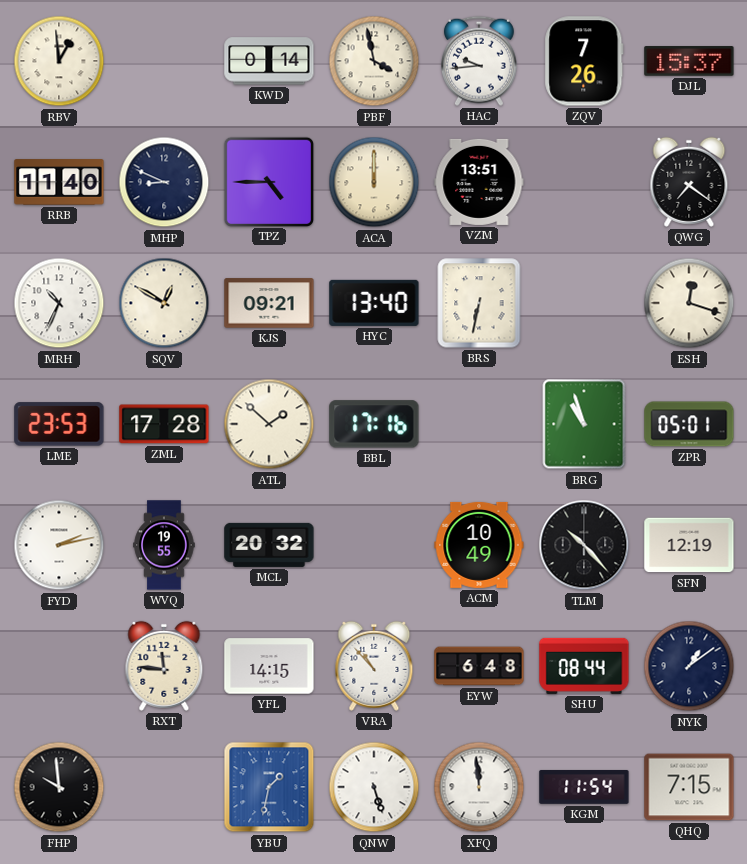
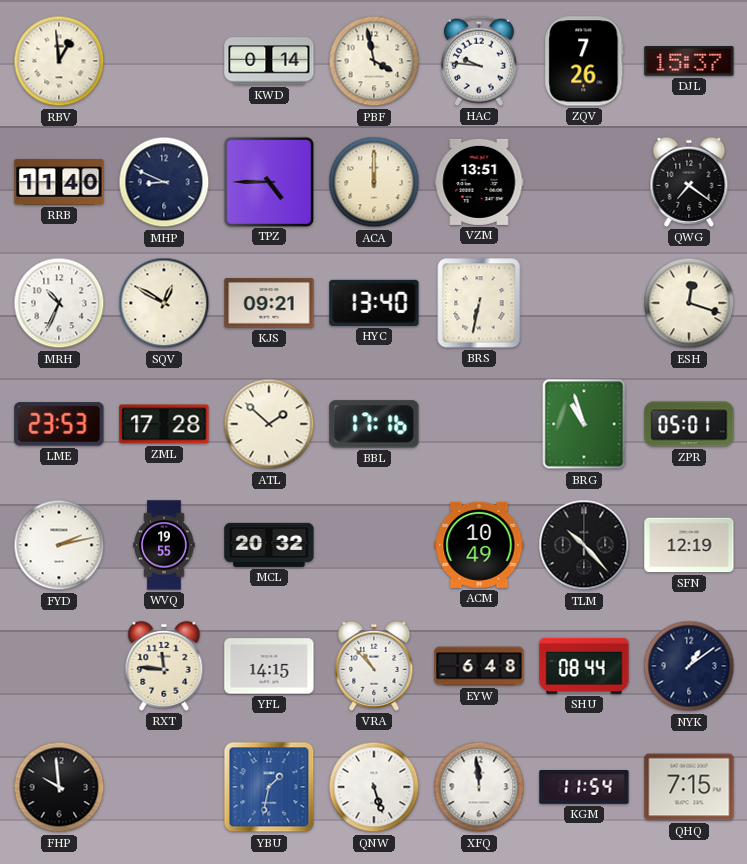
HAC: 9:44 -> 9:46
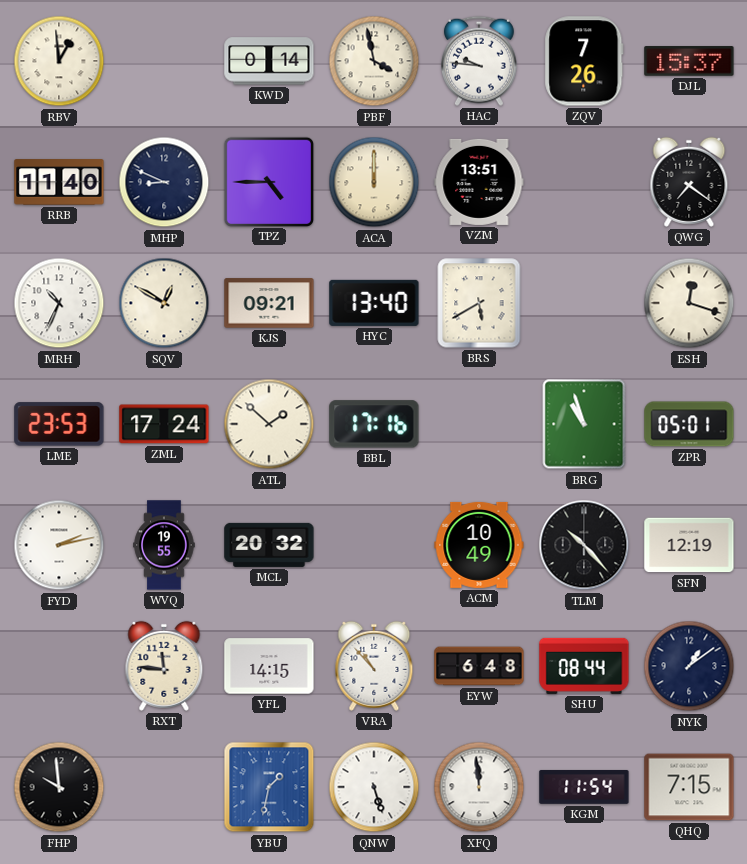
BRS: 6:32 -> 5:40
ZML: 17:28 -> 17:24
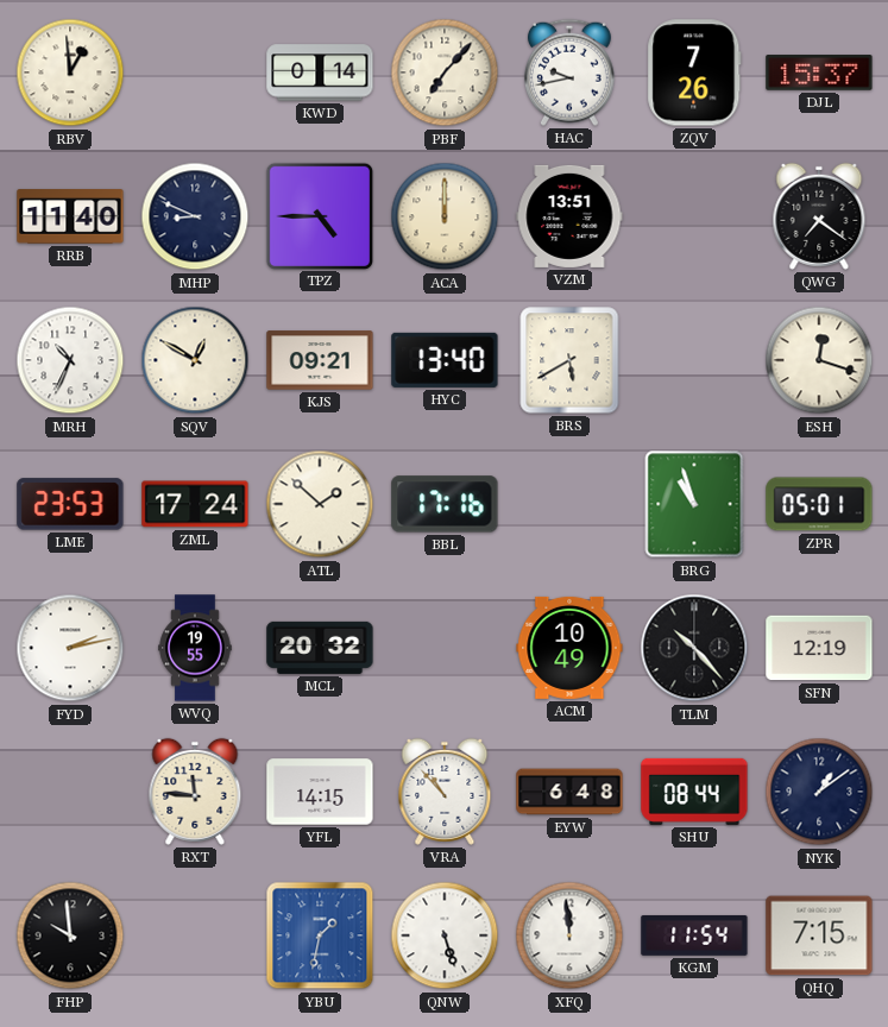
PBF: 3:58 -> 7:07
HAC: 9:46 -> 9:43
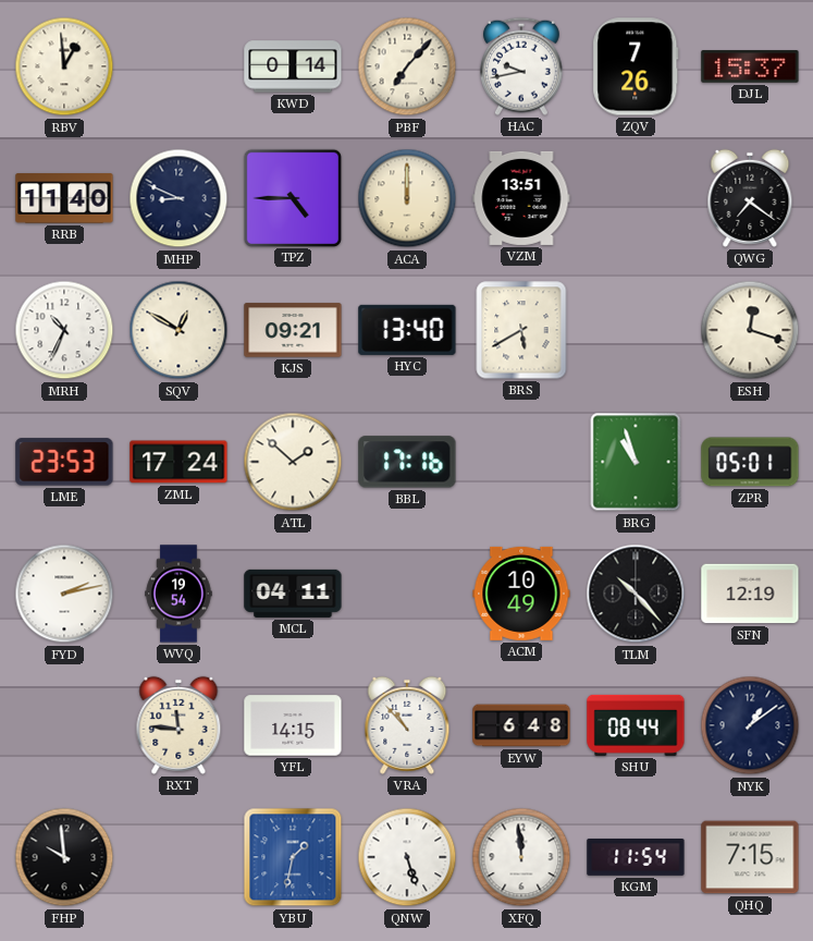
WVQ: 19:55 -> 19:54
MCL: 20:32 -> 04:11
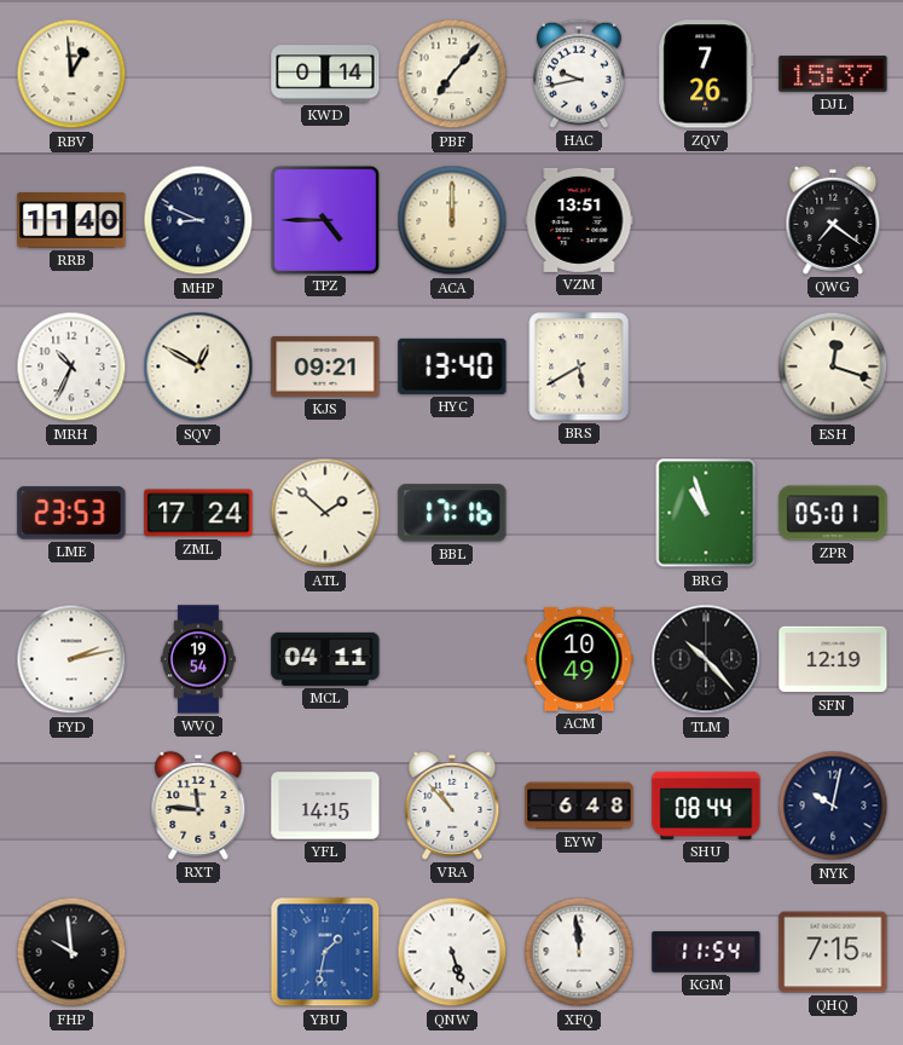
NYK: 1:09 -> 10:02
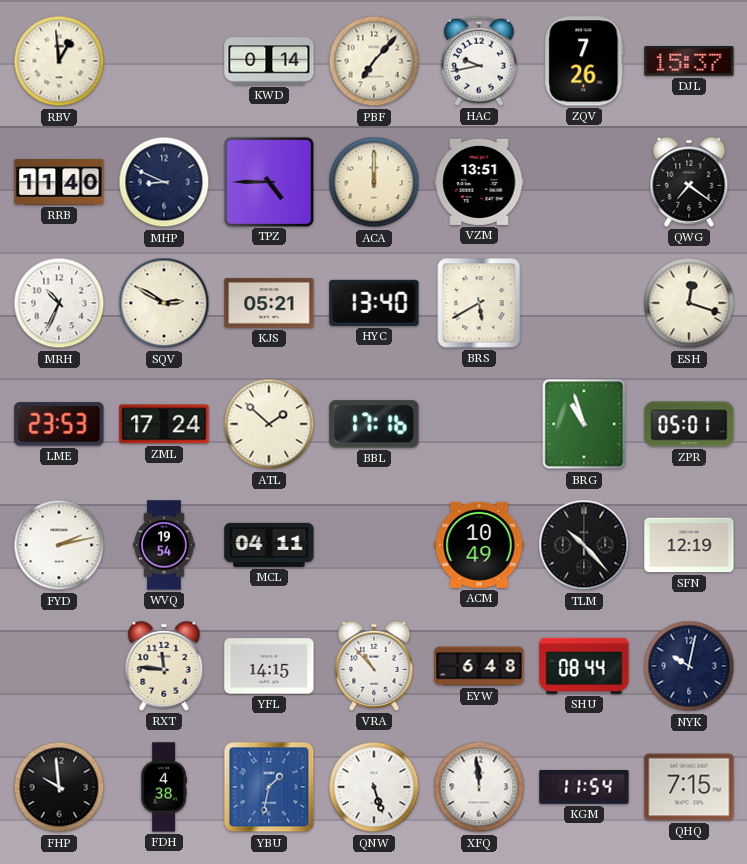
SQV: 12:50 -> 2:50
KJS: 09:21 -> 05:21
FDH: none -> 4:38
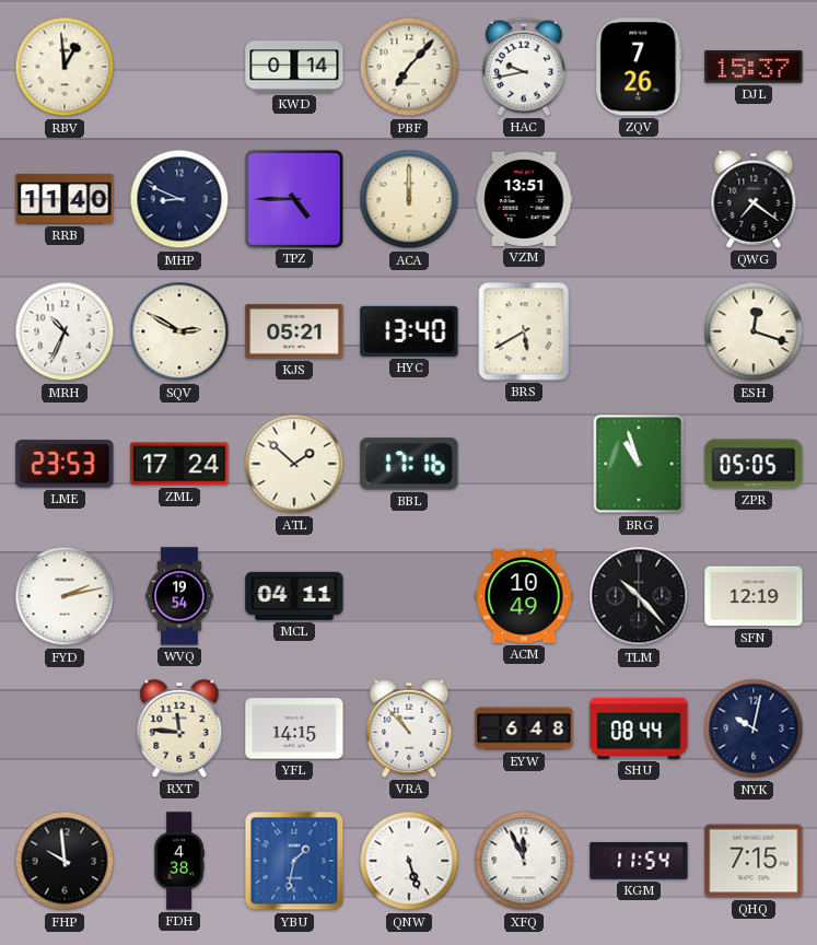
ZPR: 05:01 -> 05:05
XFQ: 11:59 -> 11:56
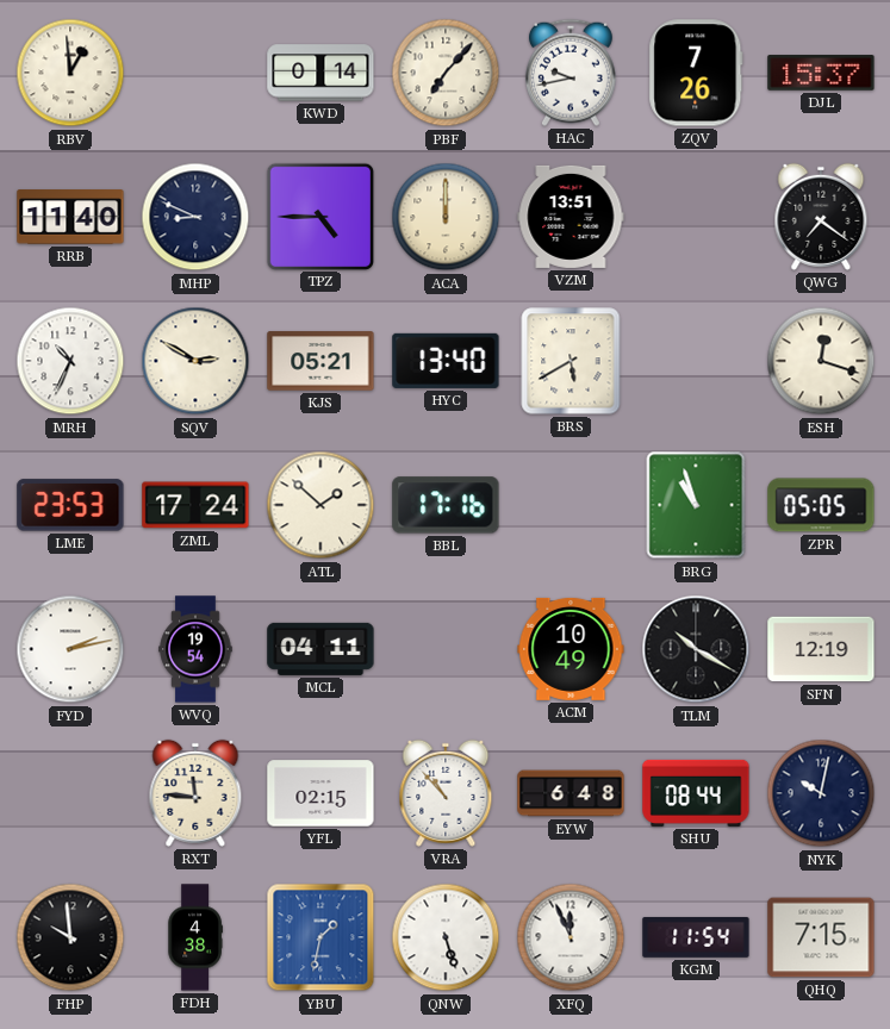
TLM: 10:23 -> 10:20
YFL: 14:15 -> 02:15
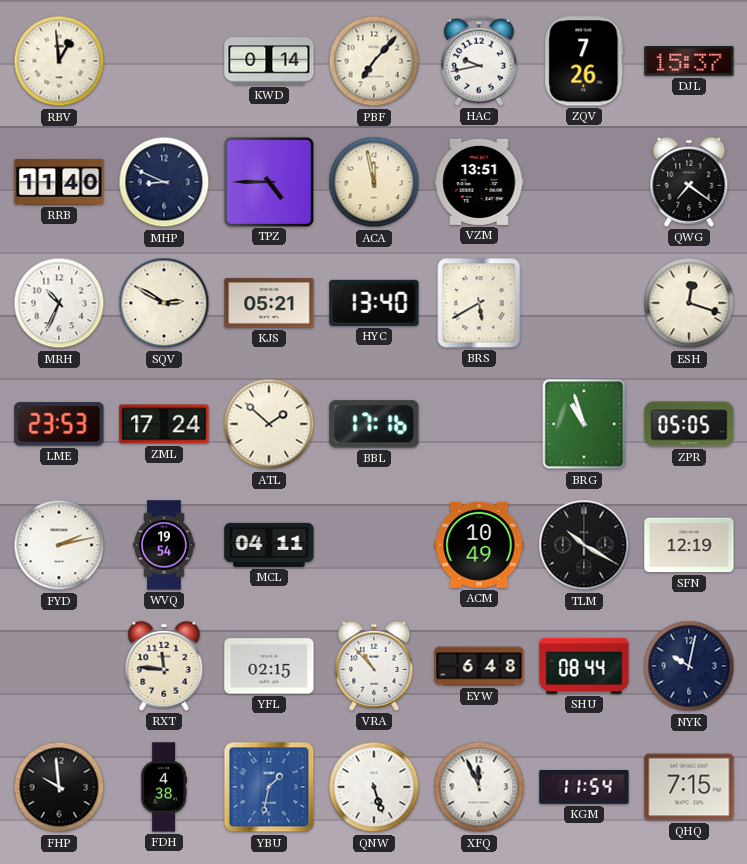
ACA: 12:00 -> 11:58
